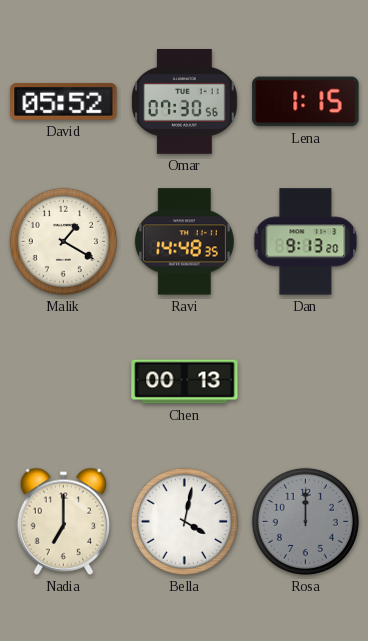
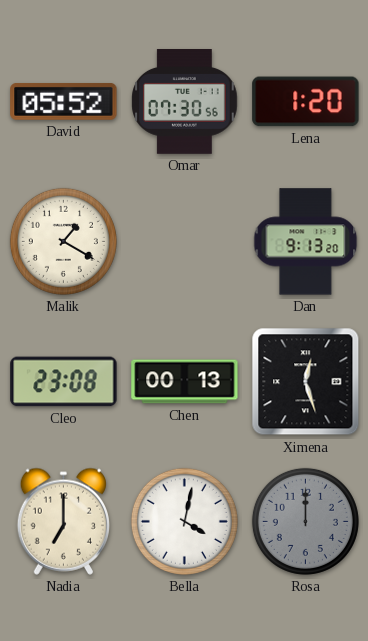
Lena: 1:15 -> 1:20
Ravi: 14:48 -> none
Cleo: none -> 23:08
Ximena: none -> 12:27
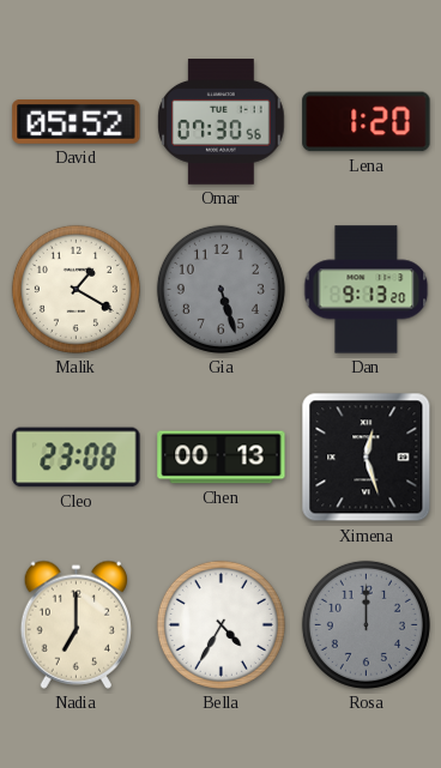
Gia: none -> 5:27
Bella: 4:02 -> 4:35
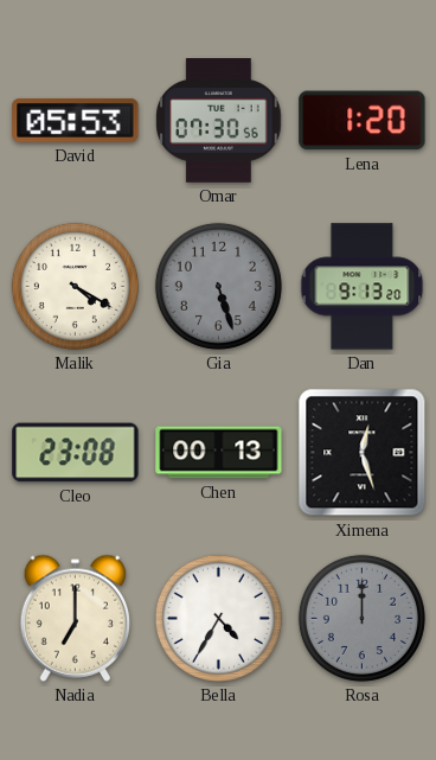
David: 05:52 -> 05:53
Malik: 1:20 -> 4:20
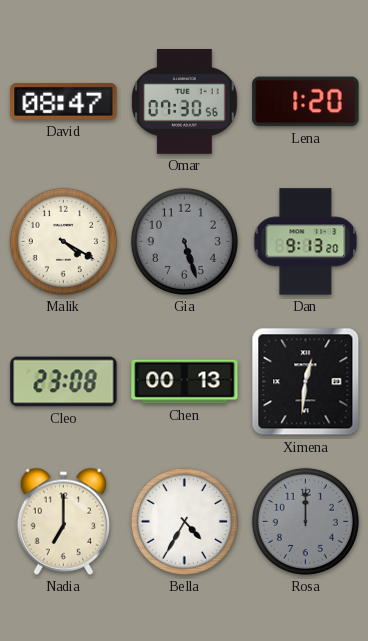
David: 05:53 -> 08:47
Ximena: 12:27 -> 12:31
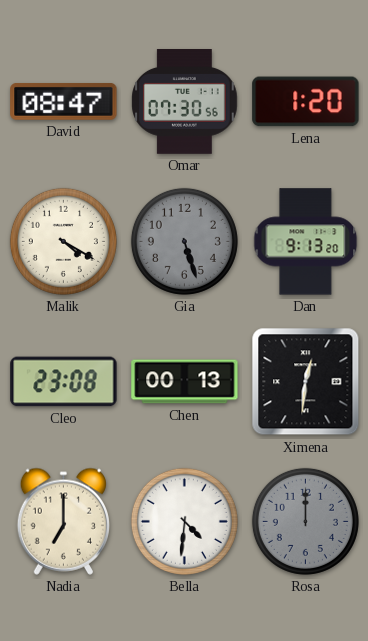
Bella: 4:35 -> 4:31
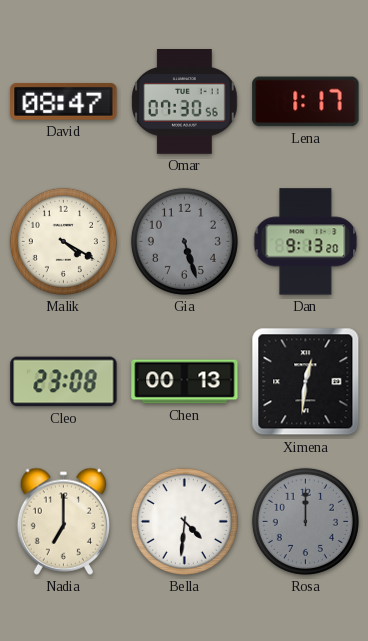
Lena: 1:20 -> 1:17
